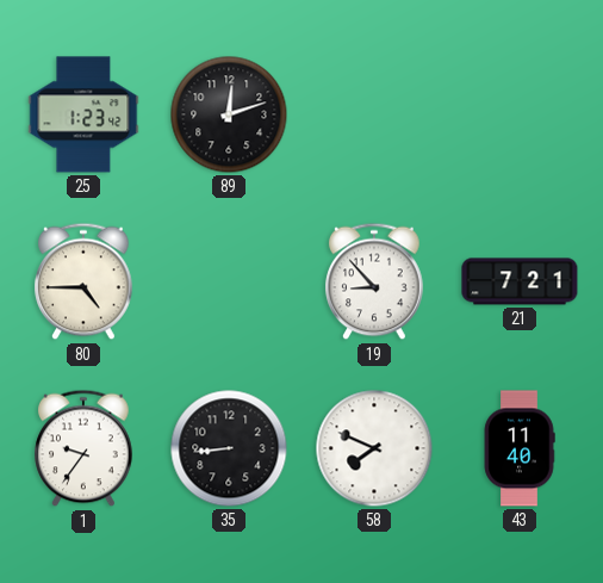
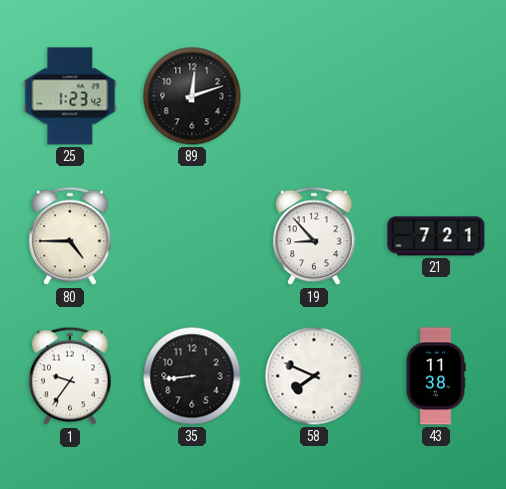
43: 11:40 -> 11:38
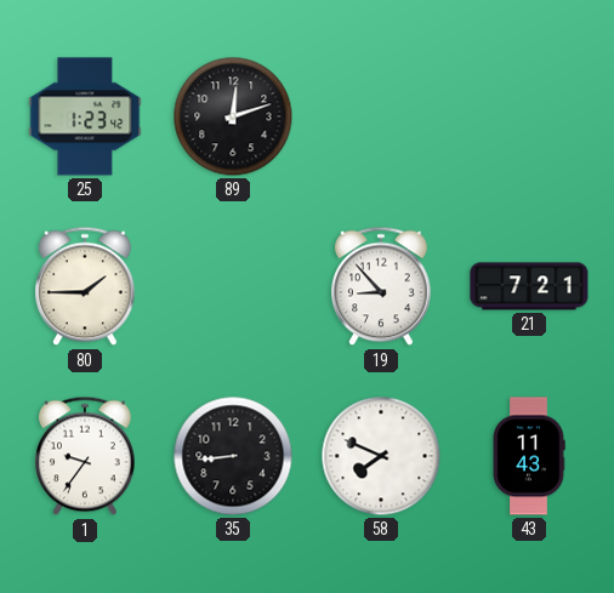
80: 4:45 -> 1:45
43: 11:38 -> 11:43
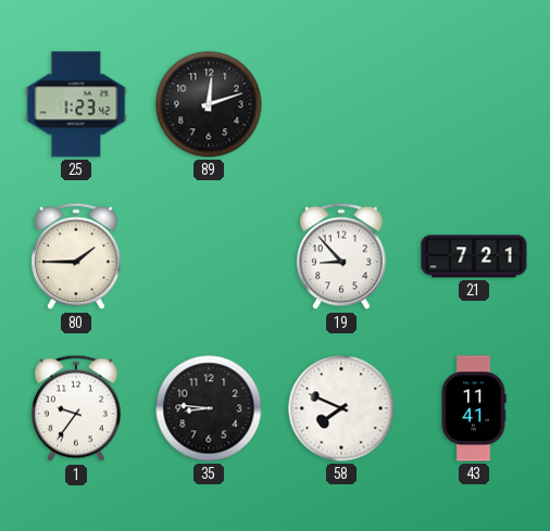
35: 8:44 -> 8:46
43: 11:43 -> 11:41
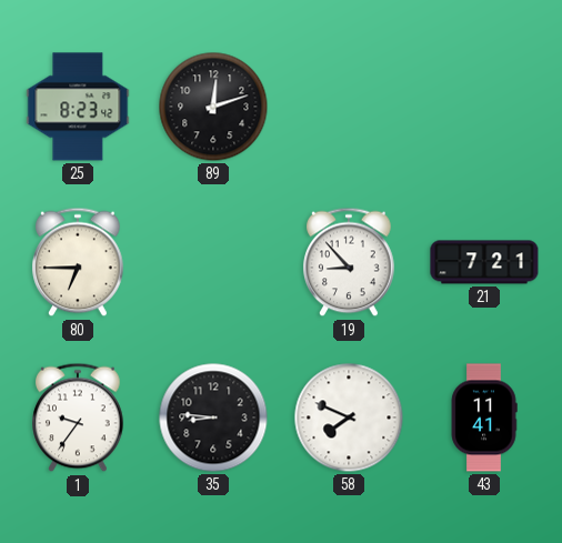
25: 1:23 -> 8:23
80: 1:45 -> 6:45
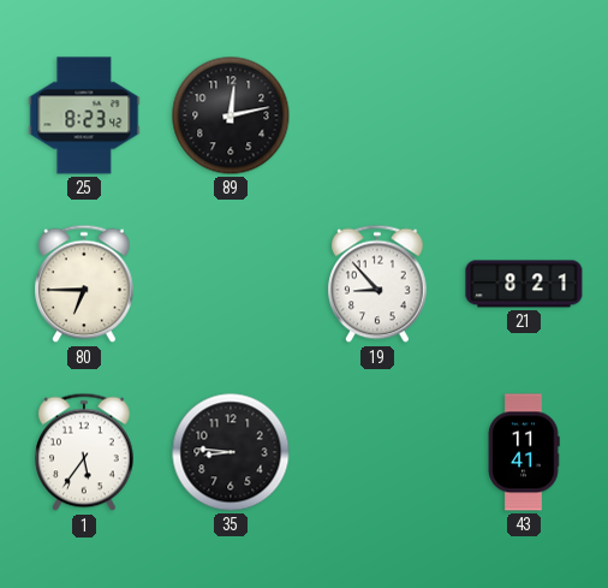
89: 12:12 -> 12:13
21: 7:21 -> 8:21
1: 9:36 -> 5:36
58: 7:49 -> none
